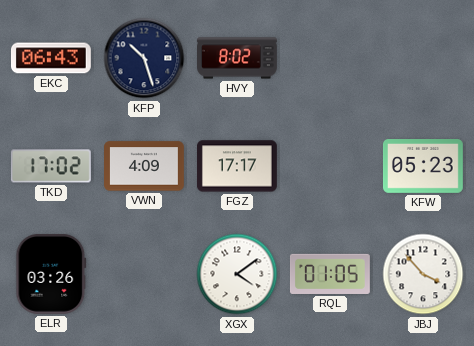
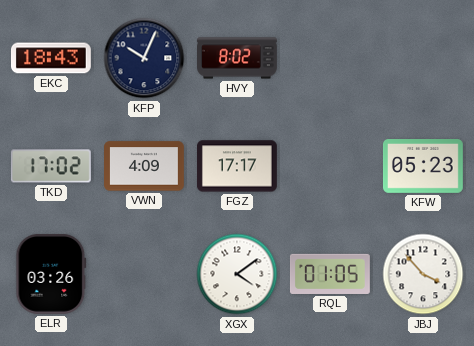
EKC: 06:43 -> 18:43
KFP: 10:27 -> 10:04
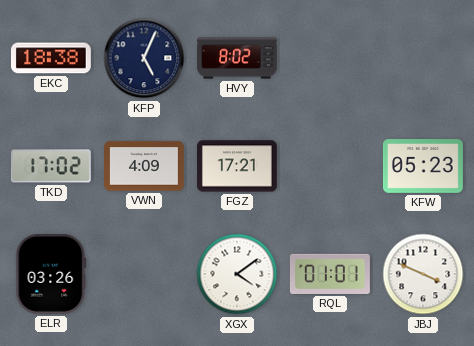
EKC: 18:43 -> 18:38
KFP: 10:04 -> 5:04
FGZ: 17:17 -> 17:21
RQL: 01:05 -> 01:01
JBJ: 3:53 -> 3:49
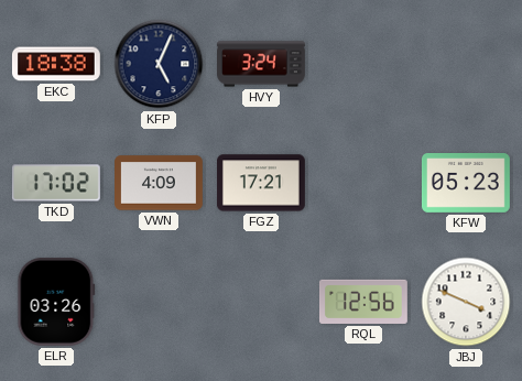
HVY: 8:02 -> 3:24
XGX: 4:09 -> none
RQL: 01:01 -> 12:56
